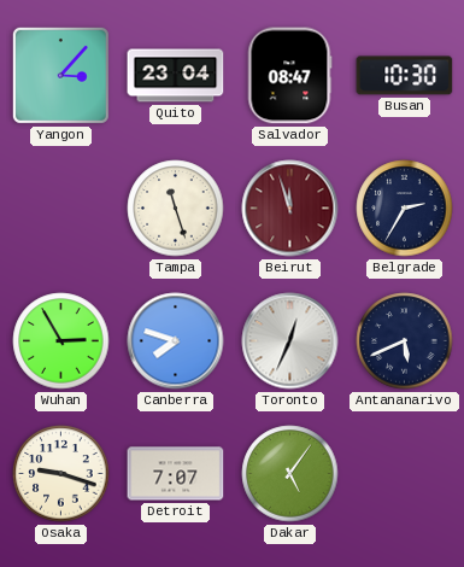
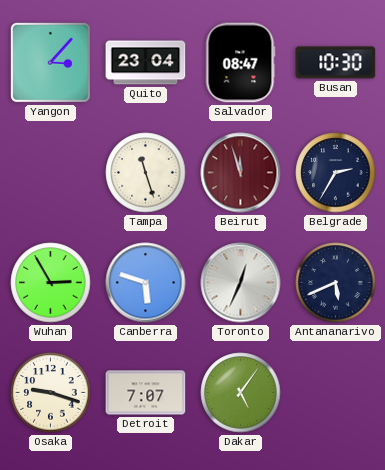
Canberra: 7:48 -> 5:48
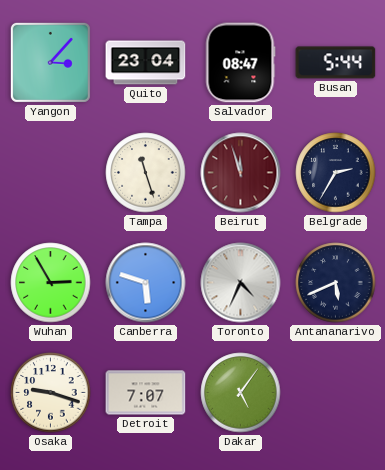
Busan: 10:30 -> 5:44
Toronto: 12:34 -> 4:34
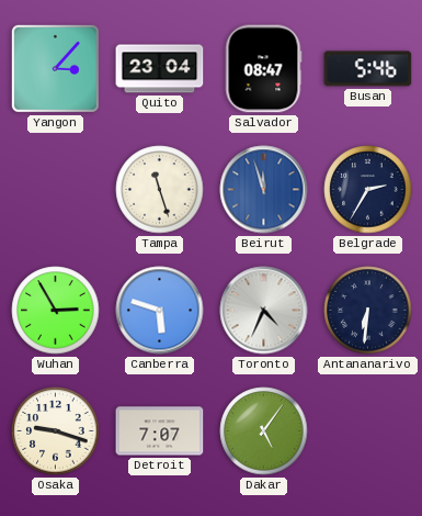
Busan: 5:44 -> 5:46
Beirut dial: burgundy -> blue
Antananarivo: 5:41 -> 6:31
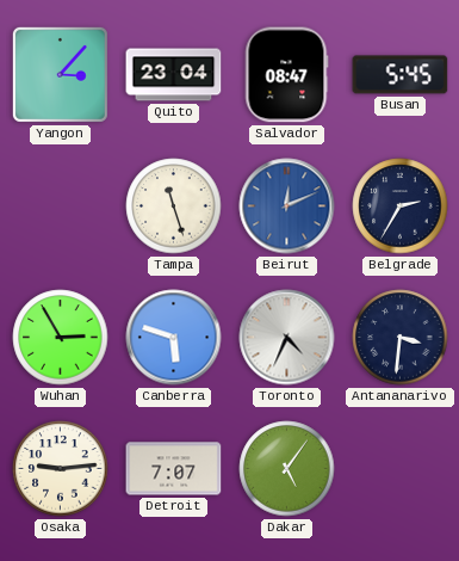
Busan: 5:46 -> 5:45
Beirut: 11:57 -> 12:11
Antananarivo: 6:31 -> 3:31
Osaka: 9:18 -> 9:14
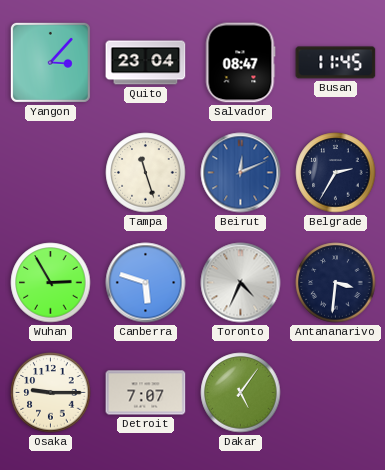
Busan: 5:45 -> 11:45
Osaka: 9:14 -> 9:15
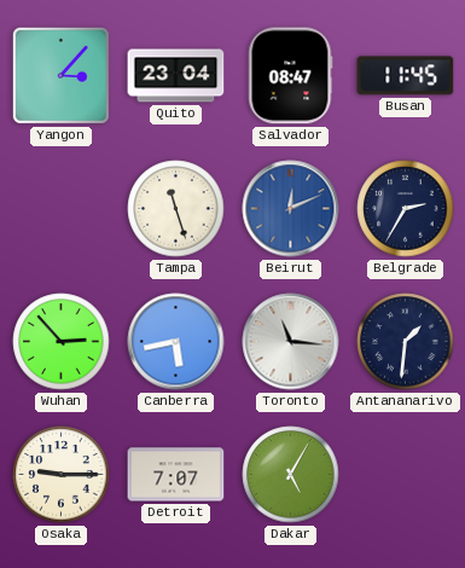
Wuhan: 2:55 -> 2:53
Canberra: 5:48 -> 5:43
Toronto: 4:34 -> 11:16
Antananarivo: 3:31 -> 1:31
Dakar: 5:06 -> 5:05
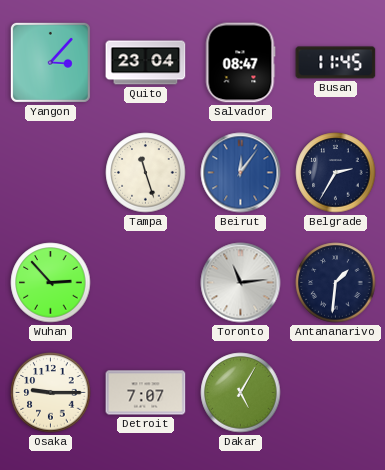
Beirut: 12:11 -> 12:06
Canberra: 5:43 -> none
Toronto: 11:16 -> 11:14
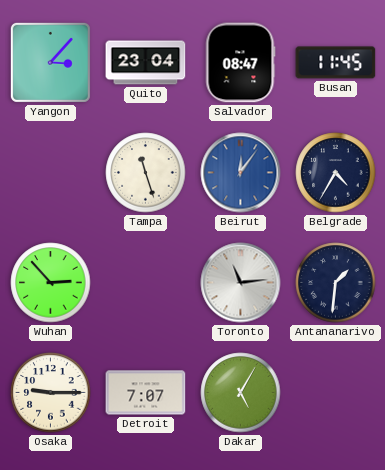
Belgrade: 2:35 -> 4:35
